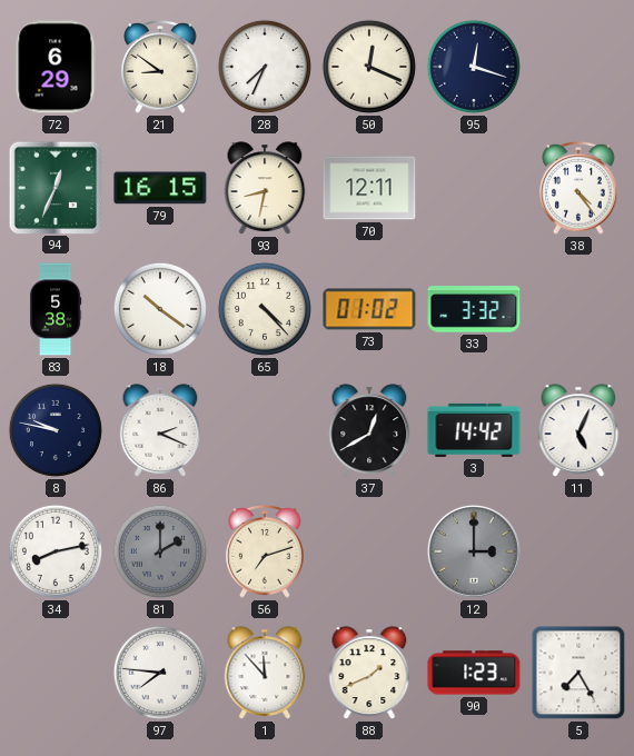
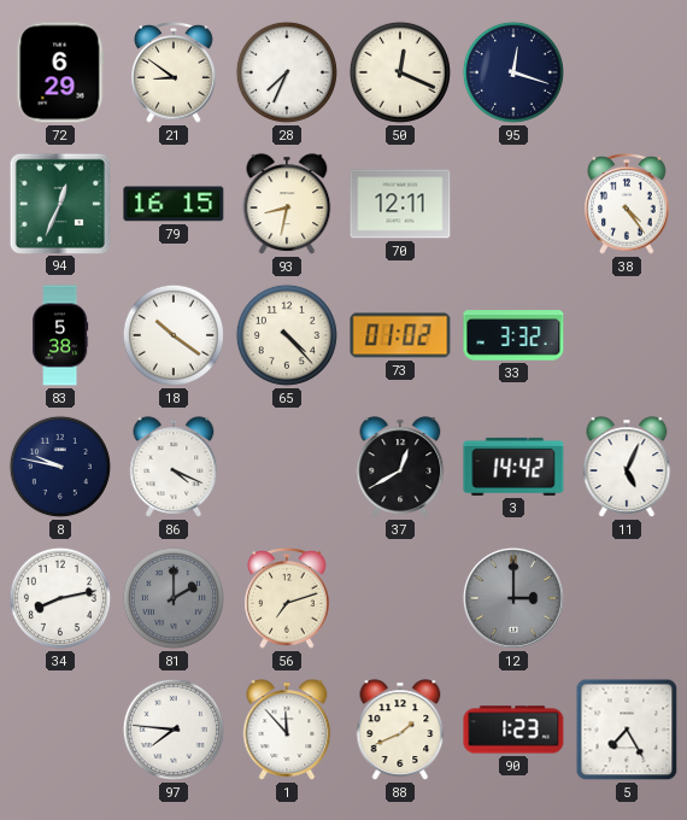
86: 2:19 -> 4:19
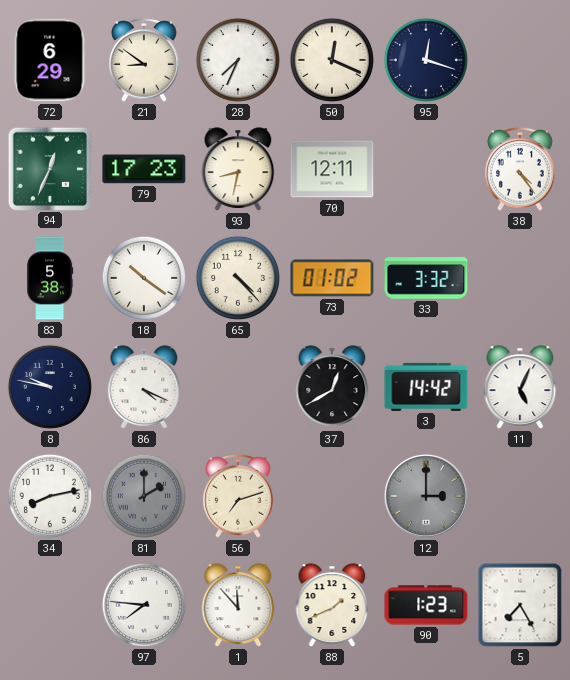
79: 16:15 -> 17:23
